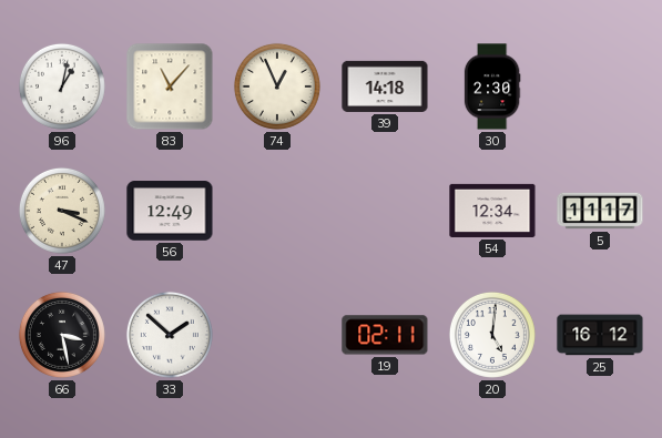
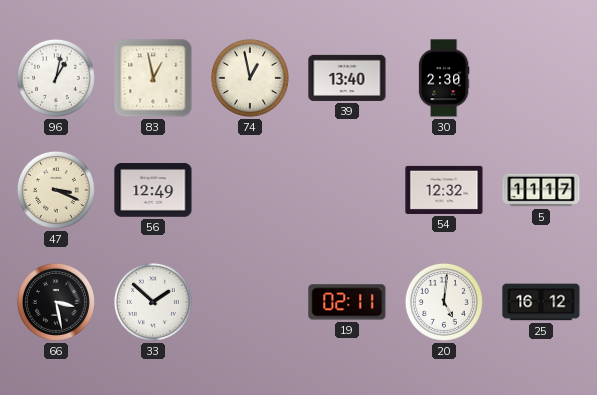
83: 11:07 -> 12:58
74: 12:56 -> 12:58
39: 14:18 -> 13:40
54: 12:34 -> 12:32
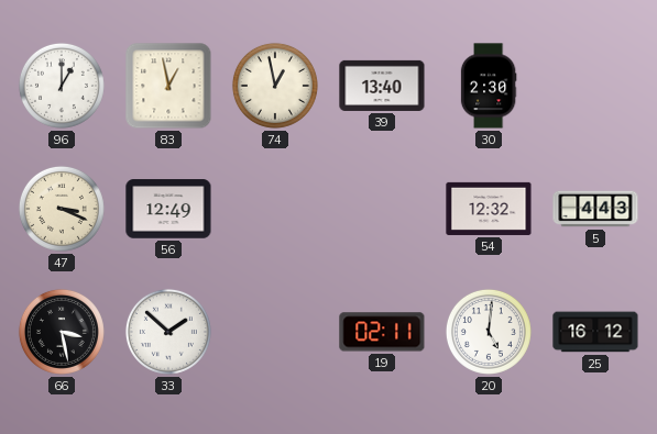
96: 1:02 -> 1:00
5: 11:17 -> 4:43
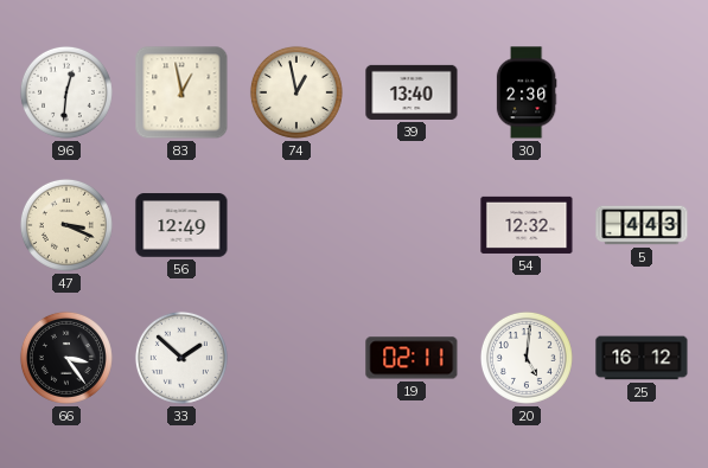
96: 1:00 -> 12:31
66: 3:28 -> 3:24
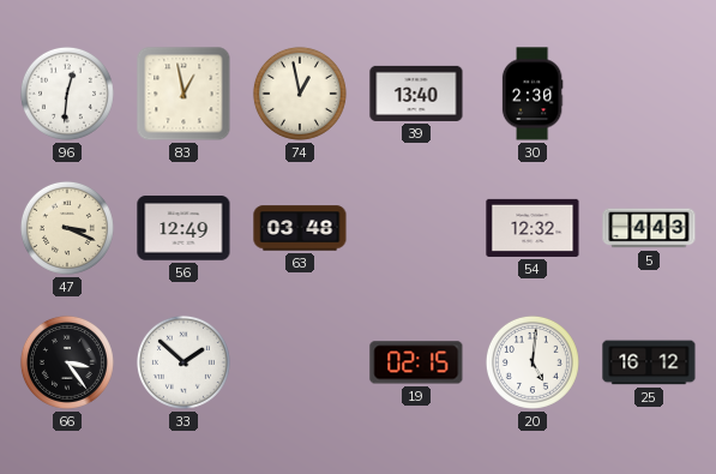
63: none -> 03:48
19: 02:11 -> 02:15
